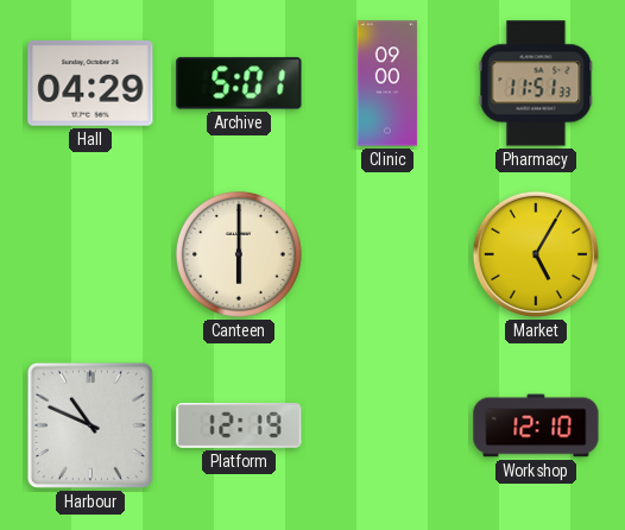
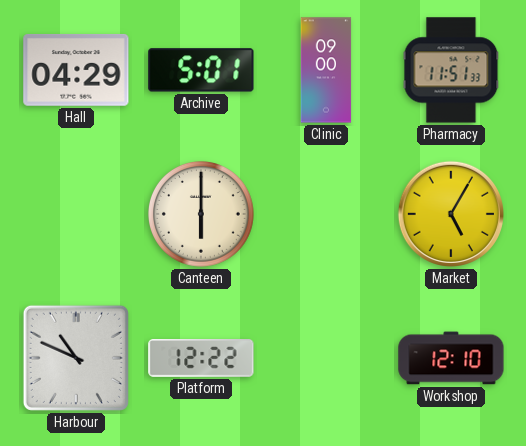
Platform: 12:19 -> 12:22
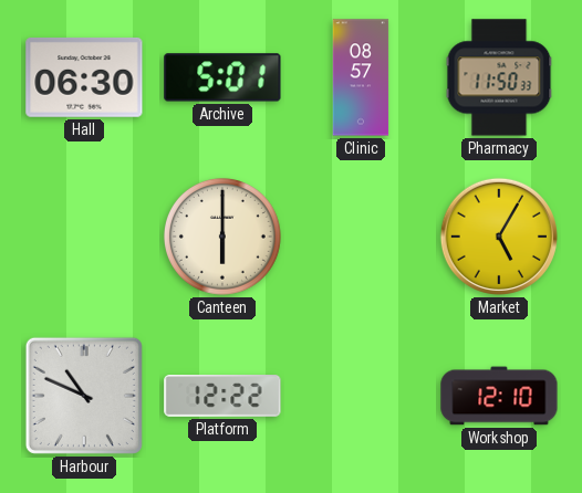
Hall: 04:29 -> 06:30
Clinic: 09:00 -> 08:57
Pharmacy: 11:51 -> 11:50
